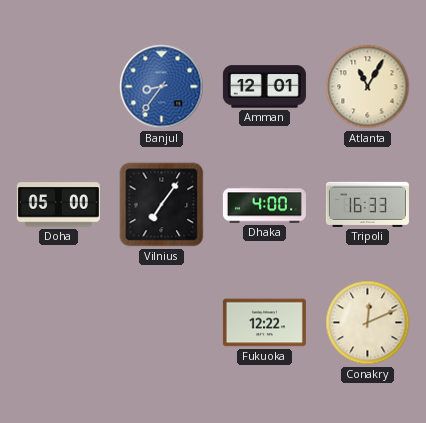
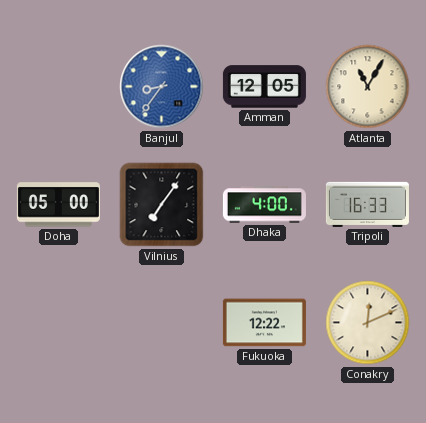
Amman: 12:01 -> 12:05
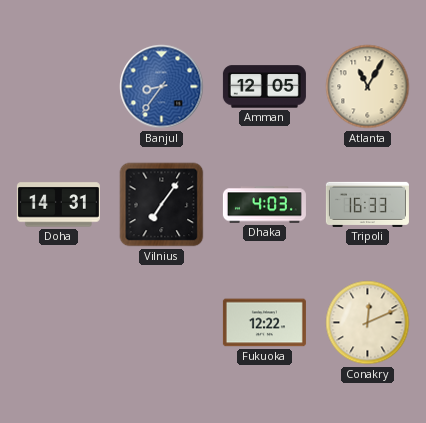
Doha: 05:00 -> 14:31
Dhaka: 4:00 -> 4:03
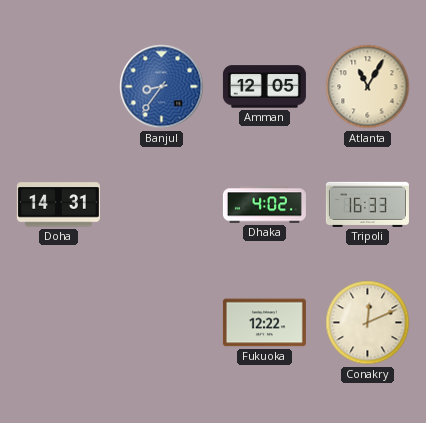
Vilnius: 7:06 -> none
Dhaka: 4:03 -> 4:02
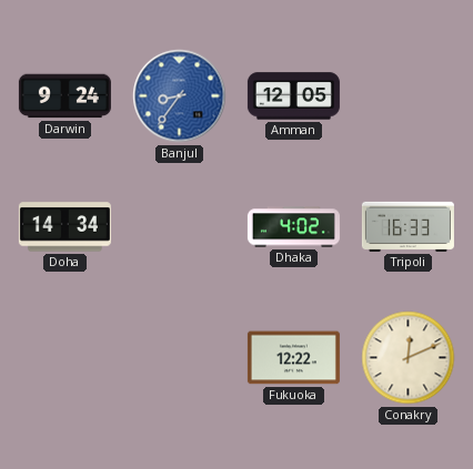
Darwin: none -> 9:24
Atlanta: 11:05 -> none
Doha: 14:31 -> 14:34
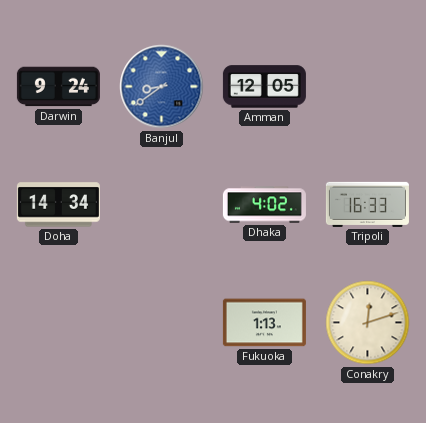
Banjul: 8:36 -> 8:39
Fukuoka: 12:22 -> 1:13
Conakry: 12:11 -> 12:12
